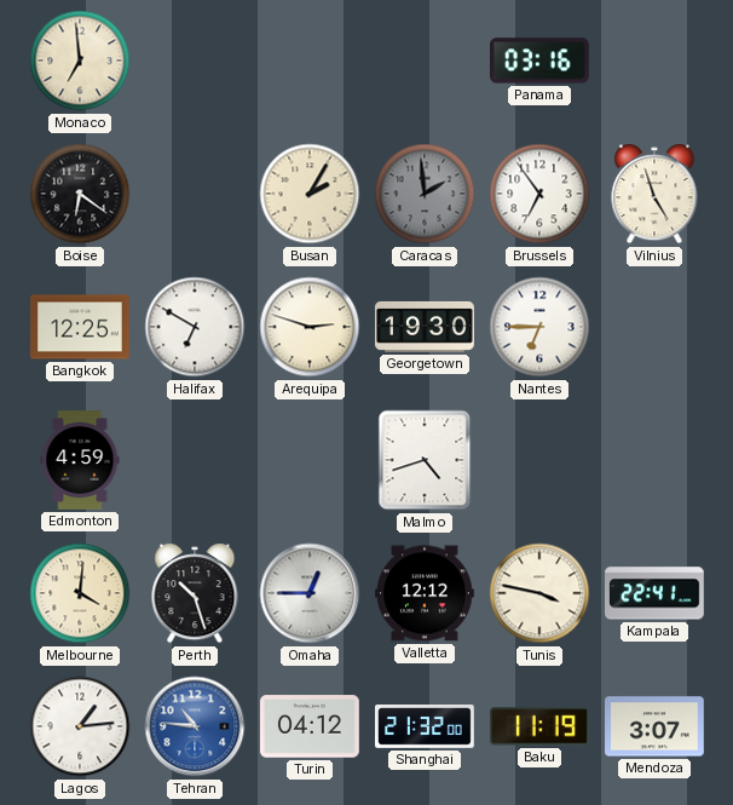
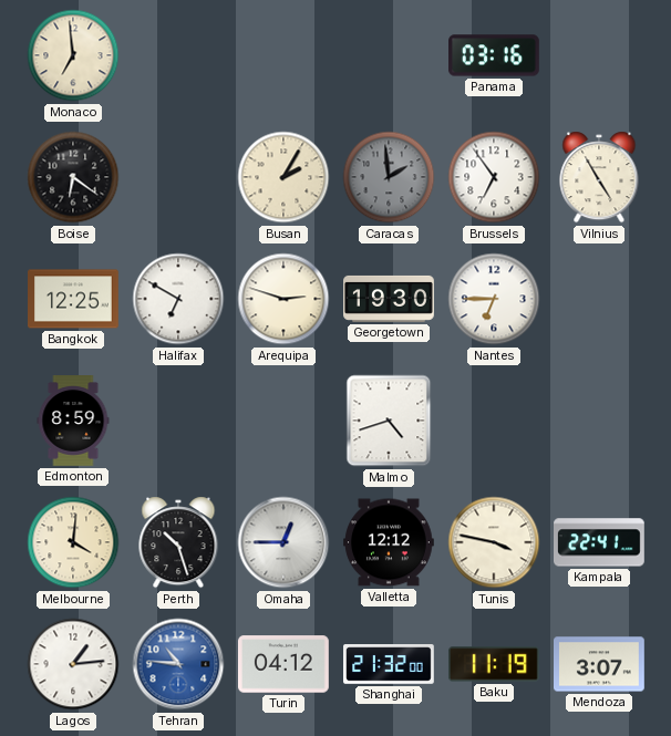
Vilnius: 4:57 -> 4:55
Edmonton: 4:59 -> 8:59
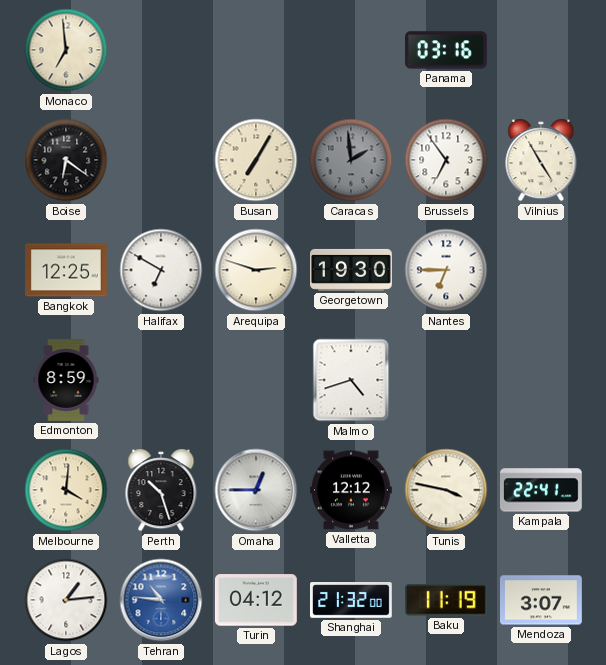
Busan: 2:05 -> 7:05
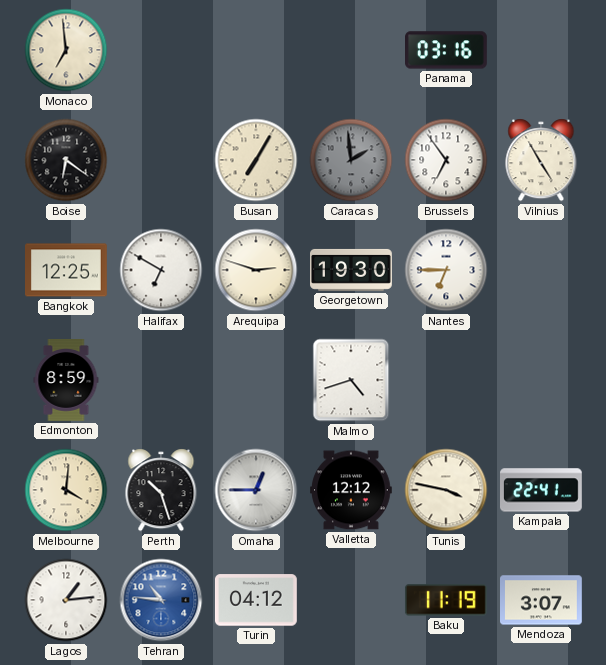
Shanghai: 21:32 -> none
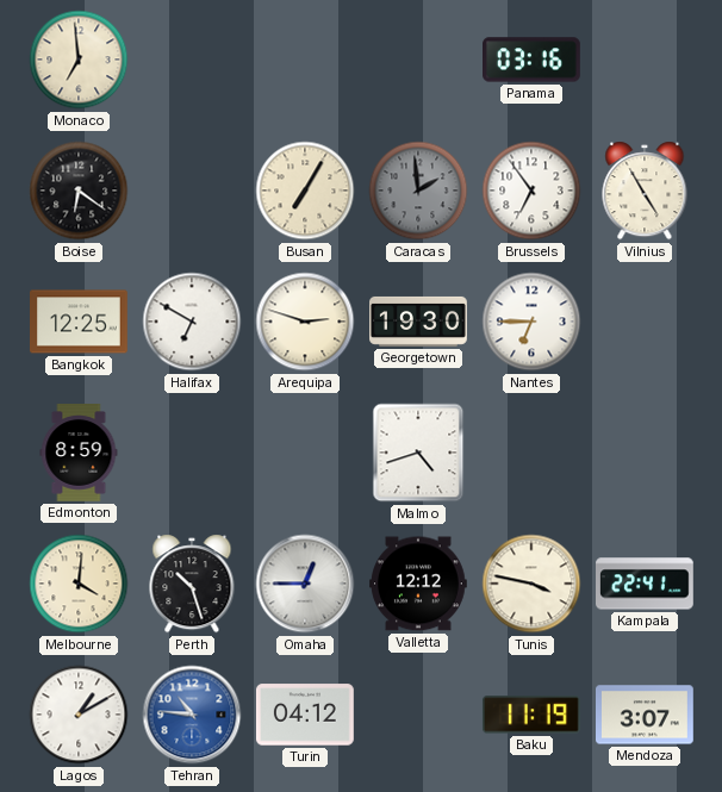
Lagos: 1:14 -> 1:10
